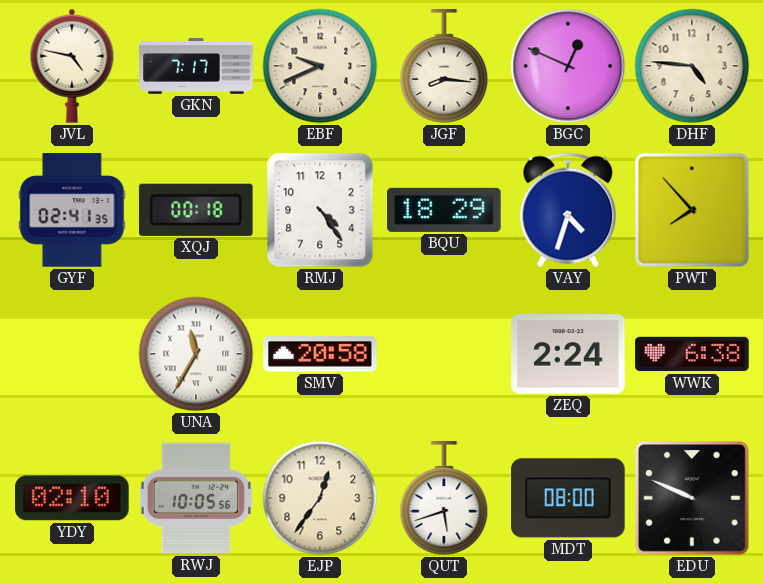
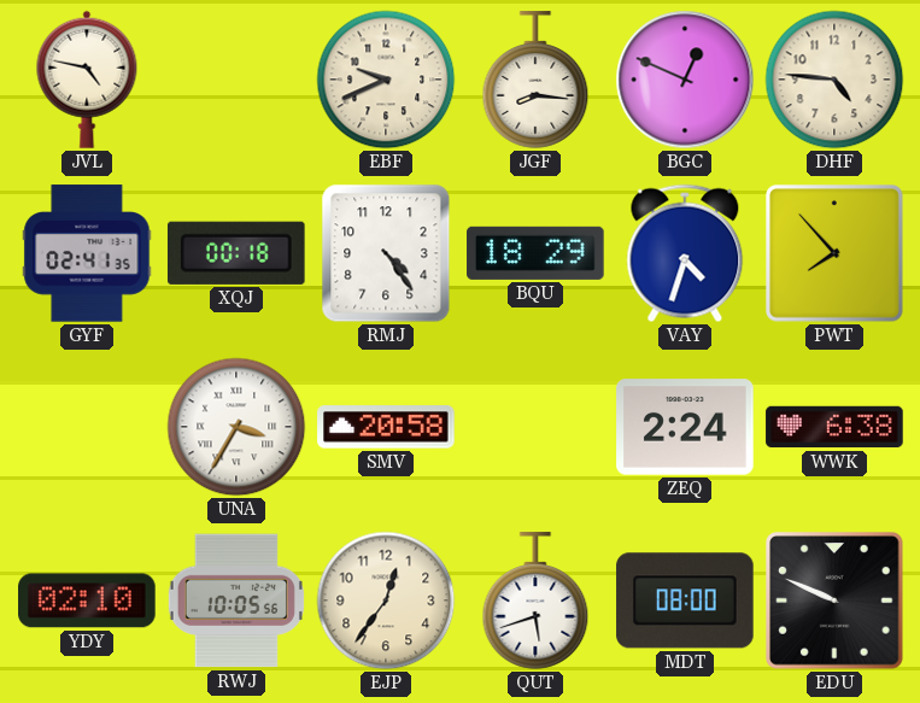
GKN: 7:17 -> none
UNA: 11:35 -> 3:35
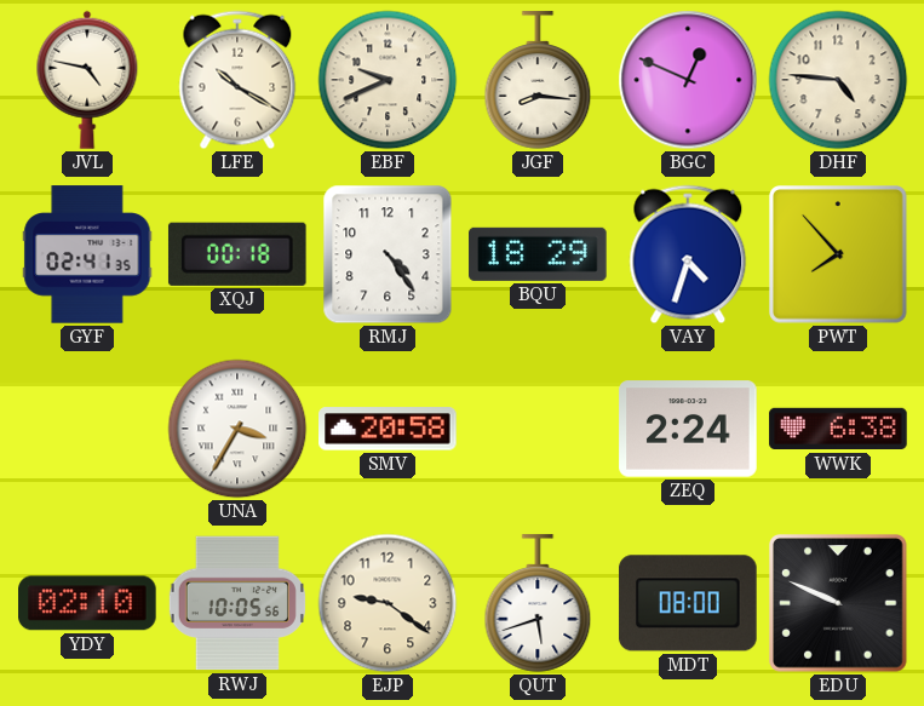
LFE: none -> 10:20
EJP: 12:36 -> 9:21
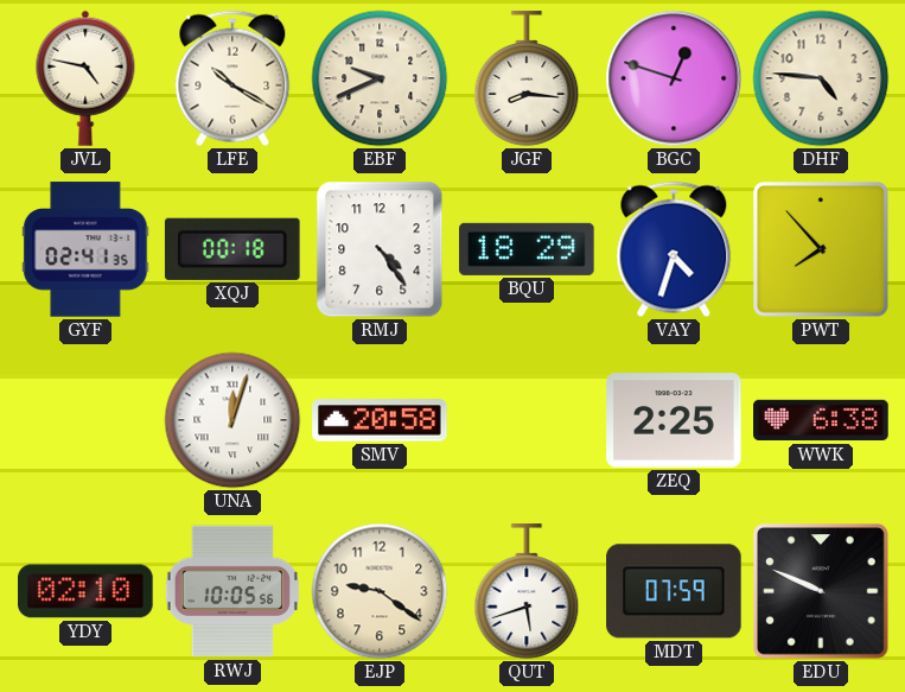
BGC: 12:49 -> 12:48
UNA: 3:35 -> 12:03
ZEQ: 2:24 -> 2:25
MDT: 08:00 -> 07:59
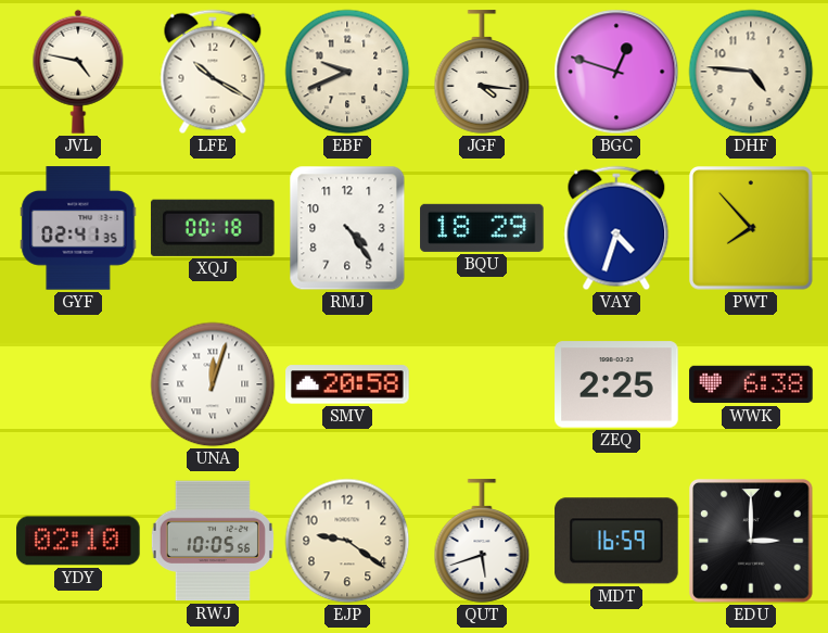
JGF: 8:16 -> 4:16
MDT: 07:59 -> 16:59
EDU: 9:49 -> 3:00
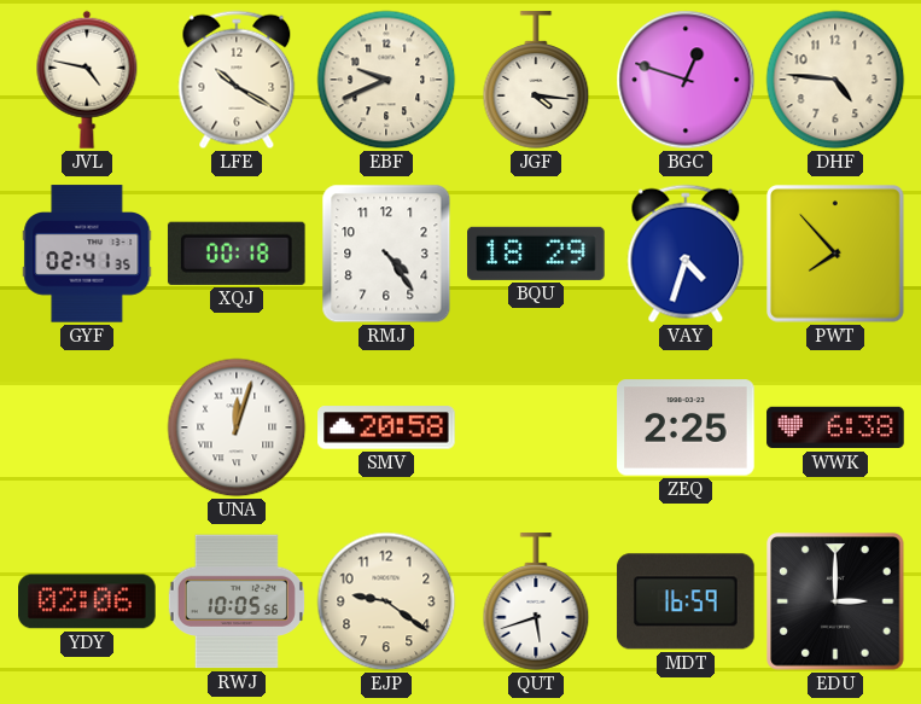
YDY: 02:10 -> 02:06
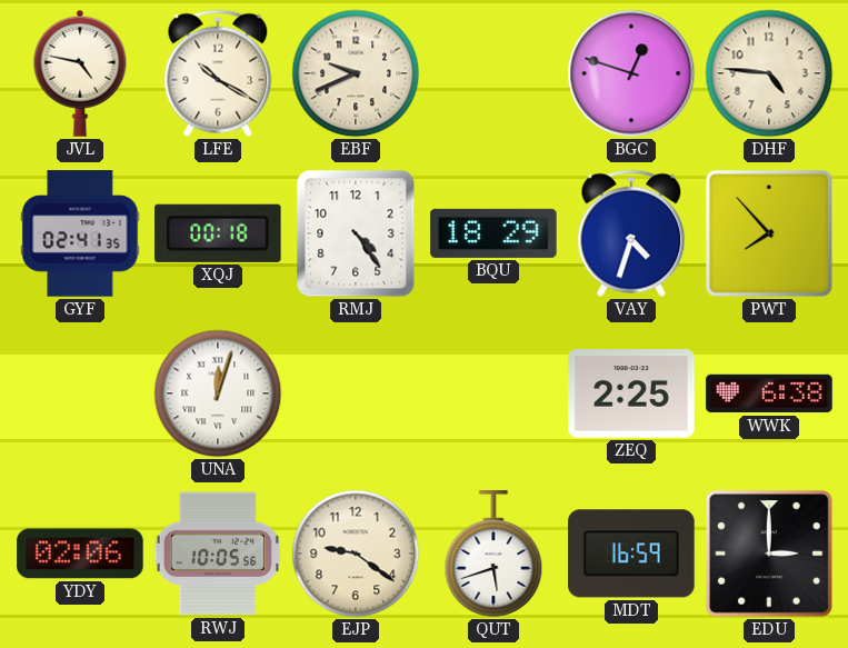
JGF: 4:16 -> none
SMV: 20:58 -> none
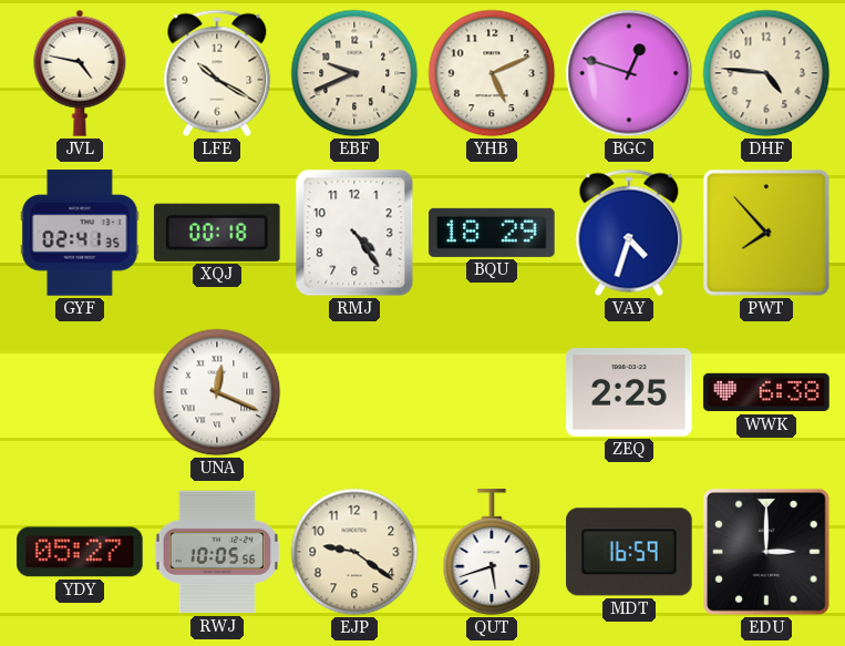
YHB: none -> 5:11
UNA: 12:03 -> 12:19
YDY: 02:06 -> 05:27
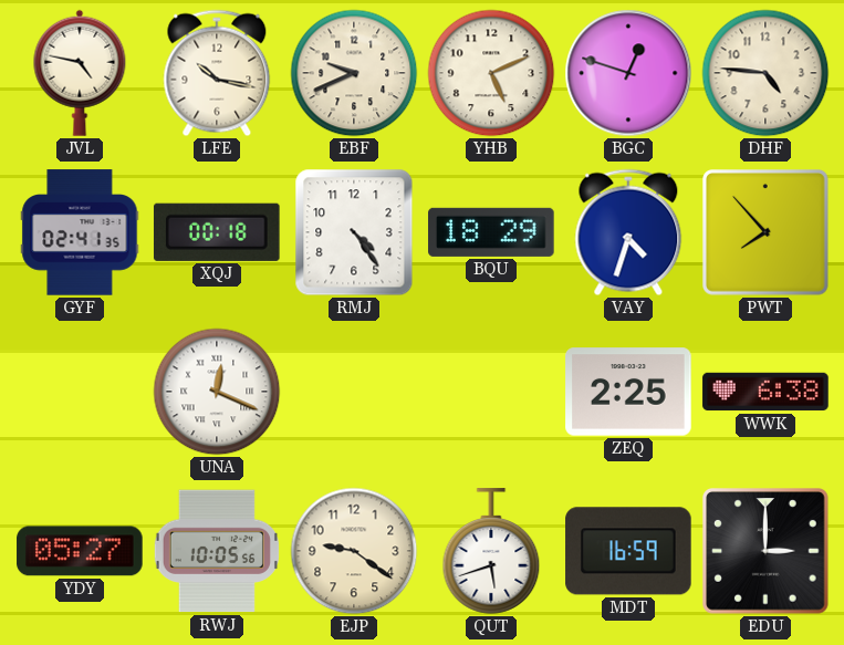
LFE: 10:20 -> 10:17
